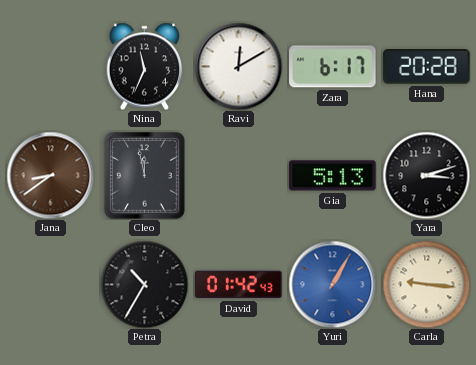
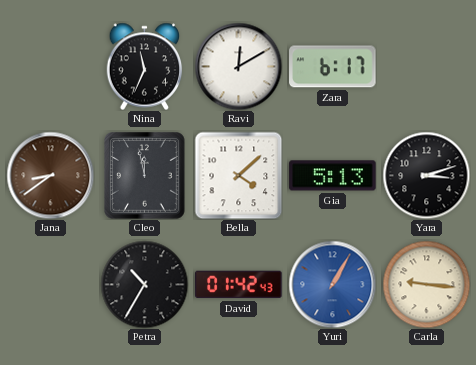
Hana: 20:28 -> none
Bella: none -> 4:08
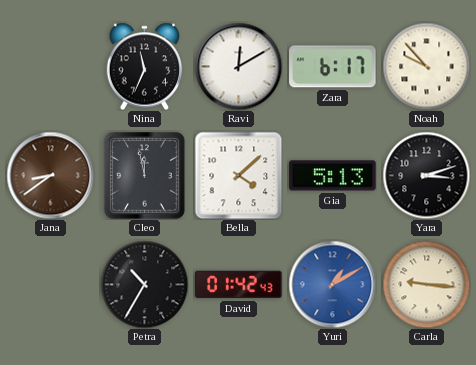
Noah: none -> 9:53
Yuri: 1:05 -> 1:10
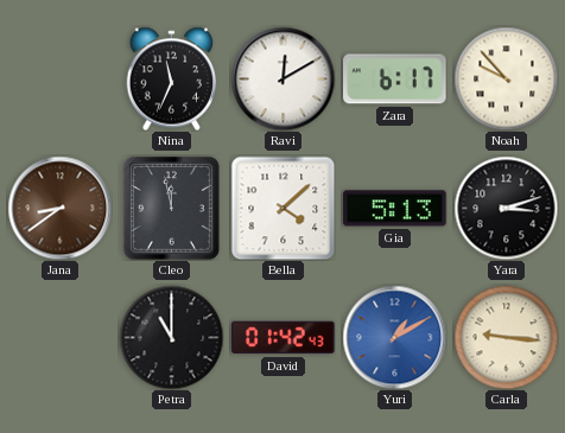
Petra: 10:35 -> 11:00
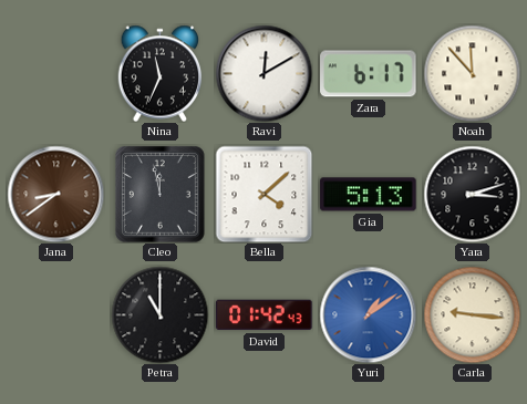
Noah: 9:53 -> 11:53
Yuri: 1:10 -> 1:09
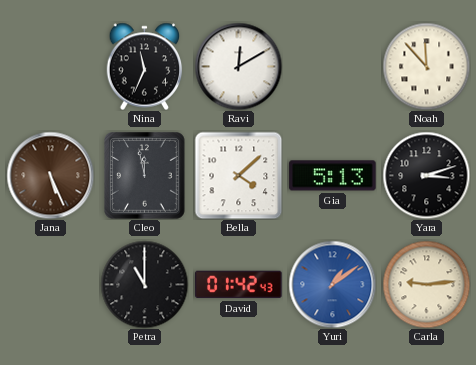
Zara: 6:17 -> none
Jana: 8:39 -> 5:26
Carla: 9:16 -> 9:14
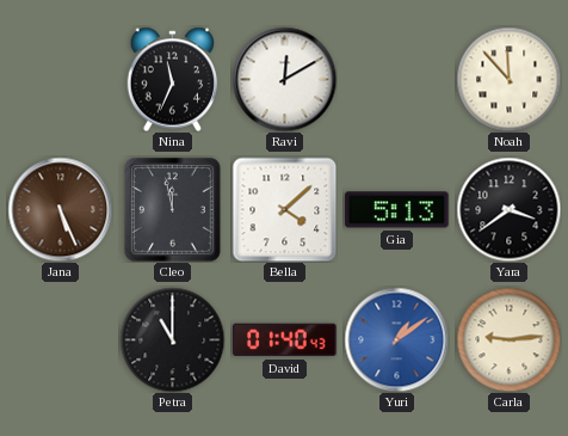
Yara: 3:12 -> 3:39
David: 01:42 -> 01:40
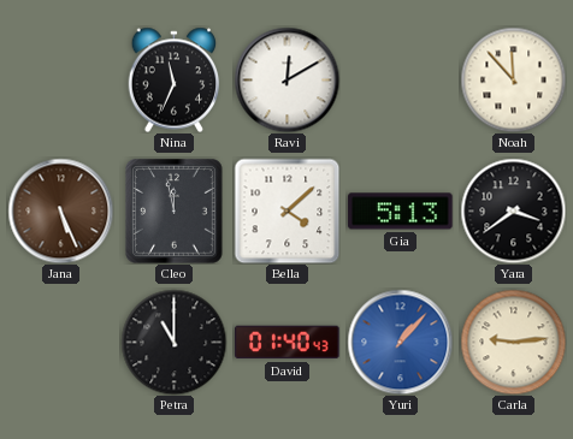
Yuri: 1:09 -> 1:07
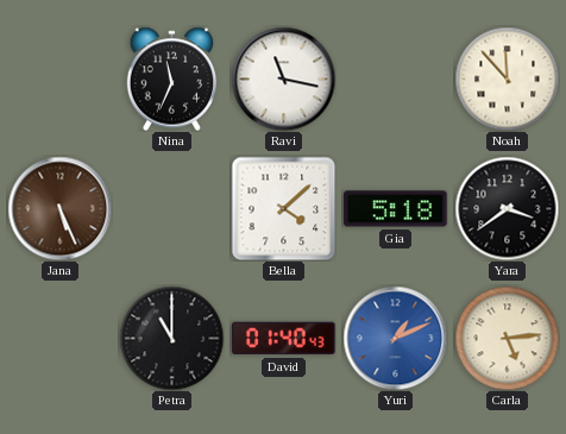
Ravi: 12:10 -> 11:17
Cleo: 11:58 -> none
Gia: 5:13 -> 5:18
Yuri: 1:07 -> 1:11
Carla: 9:14 -> 5:14
